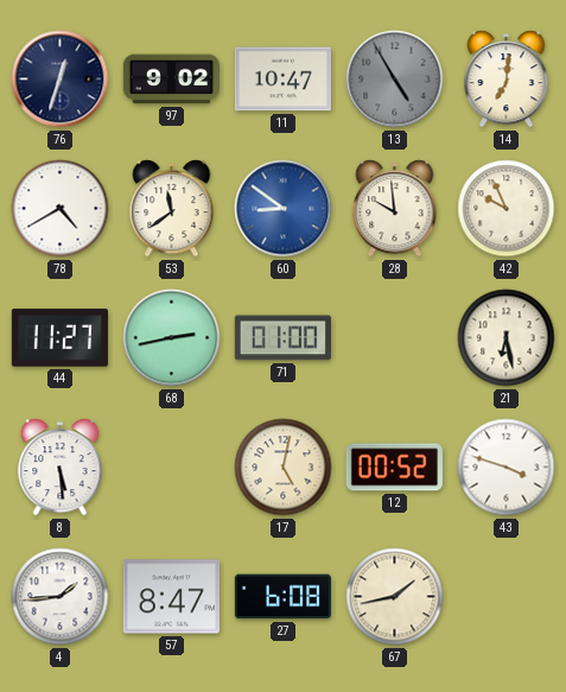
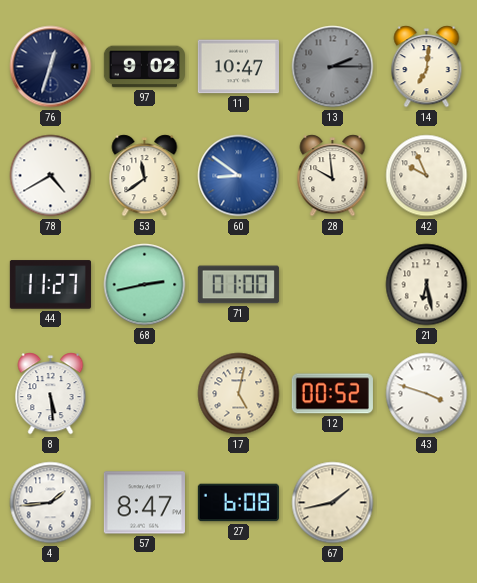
13: 4:55 -> 2:15
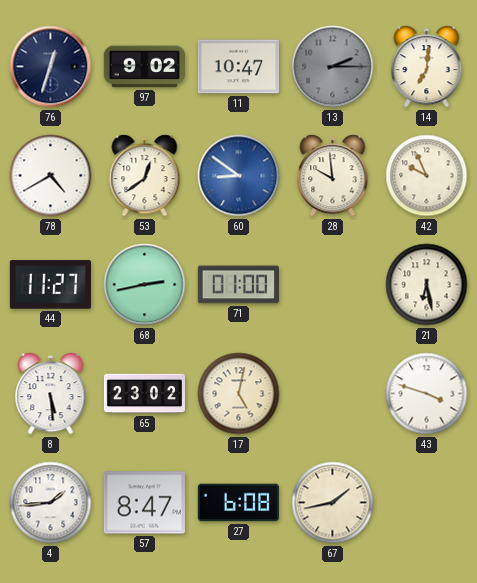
53: 11:39 -> 12:39
65: none -> 23:02
12: 00:52 -> none
